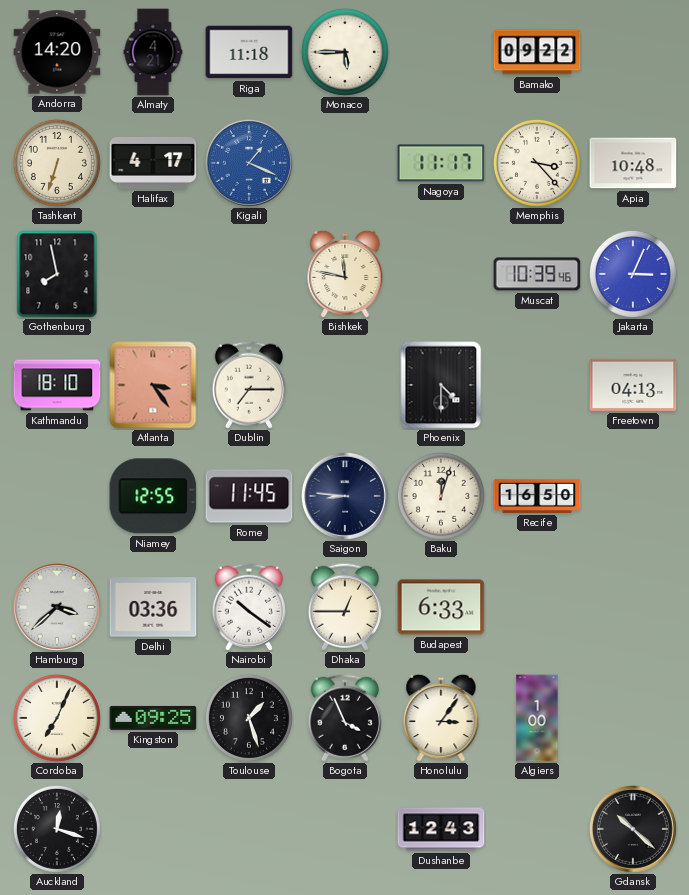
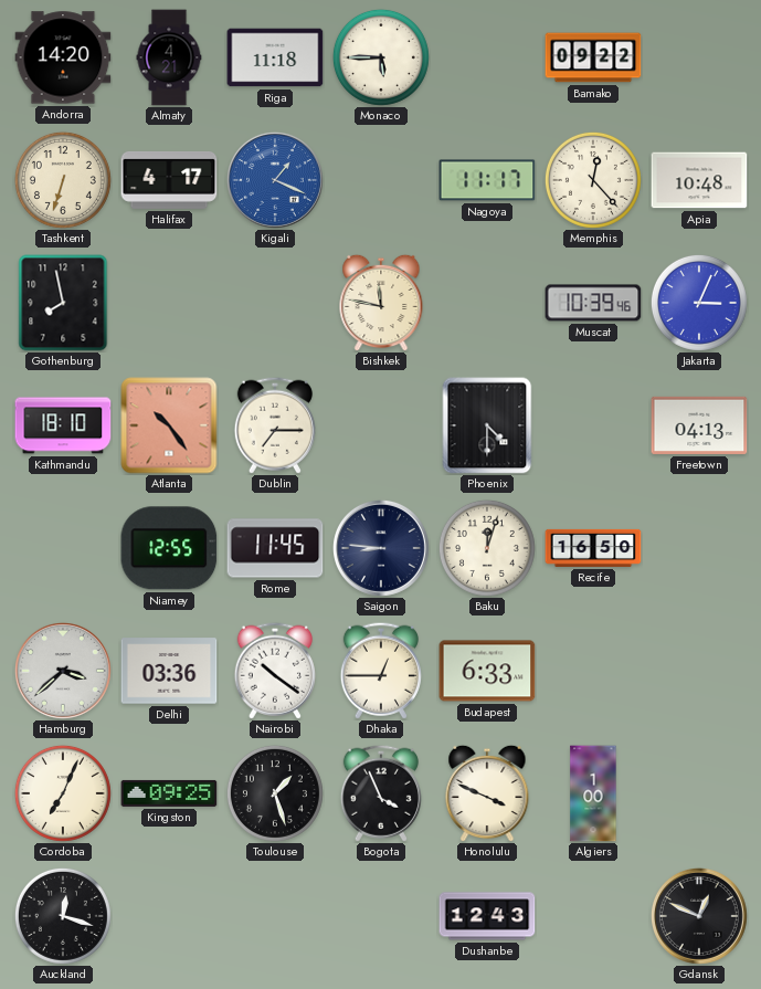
Memphis: 3:23 -> 12:23
Atlanta: 3:24 -> 10:24
Honolulu: 3:06 -> 3:49
Gdansk: 10:22 -> 12:49
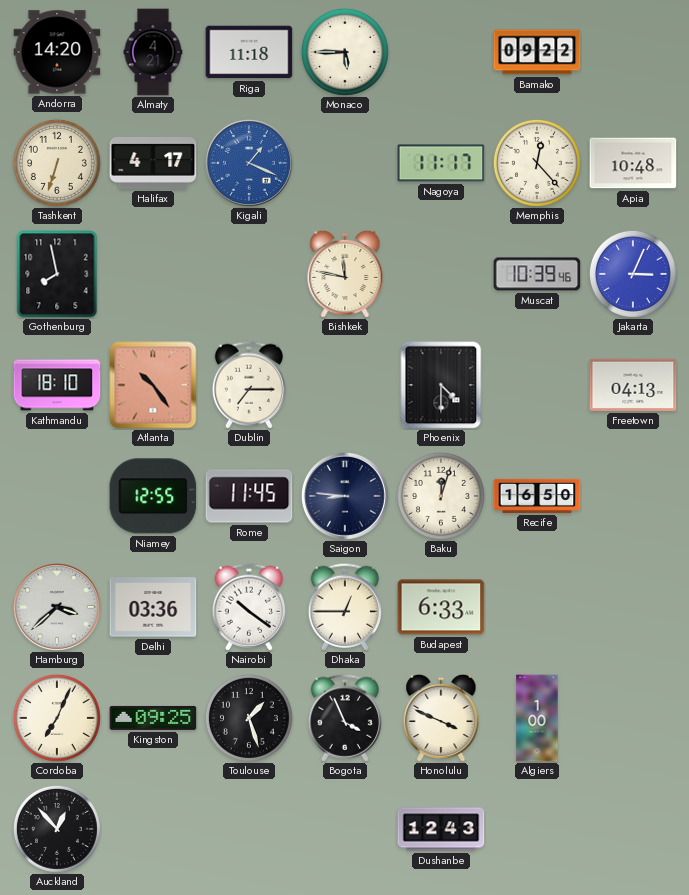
Auckland: 12:18 -> 12:53
Gdansk: 12:49 -> none
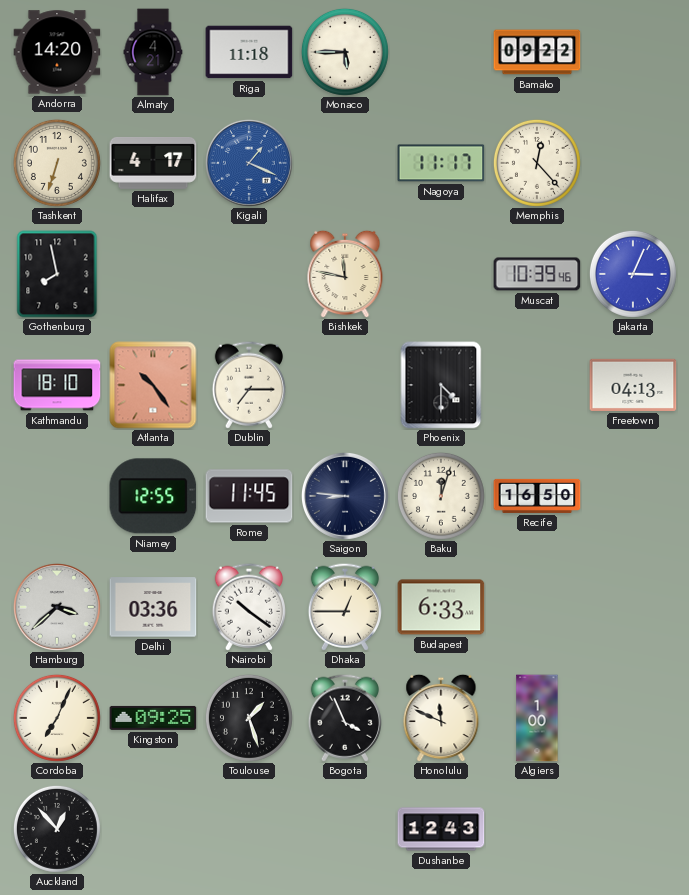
Apia: 10:48 -> none
Honolulu: 3:49 -> 11:49
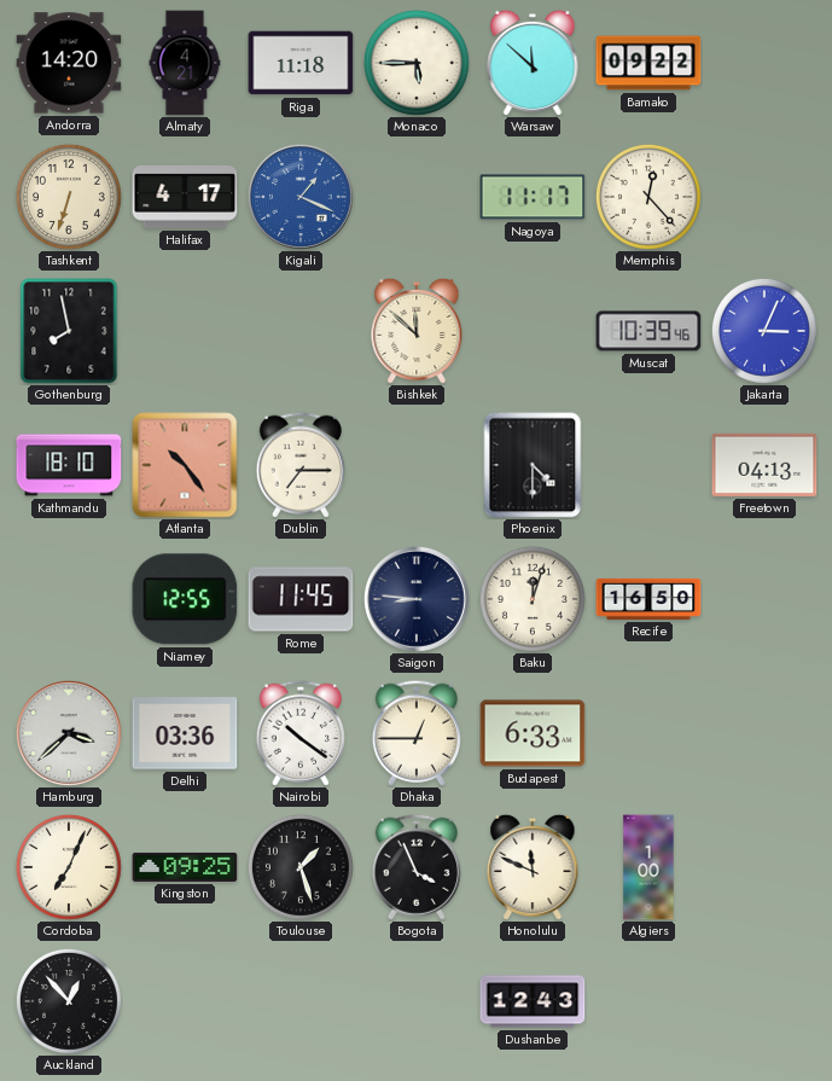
Warsaw: none -> 11:52
Bishkek: 11:47 -> 11:52
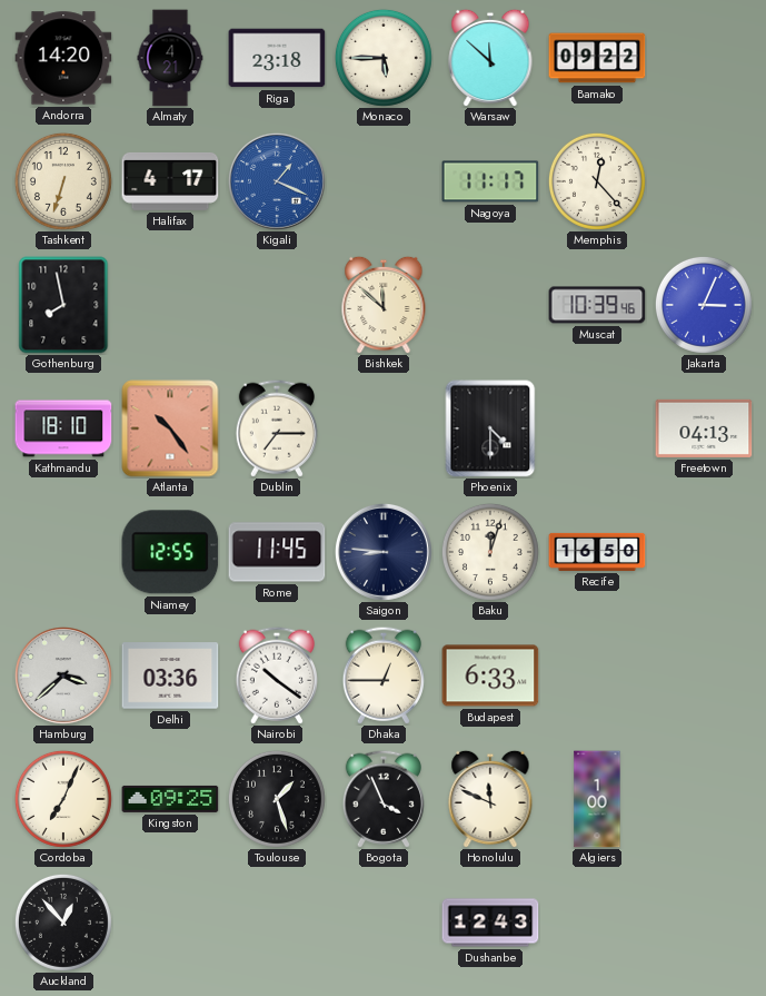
Riga: 11:18 -> 23:18
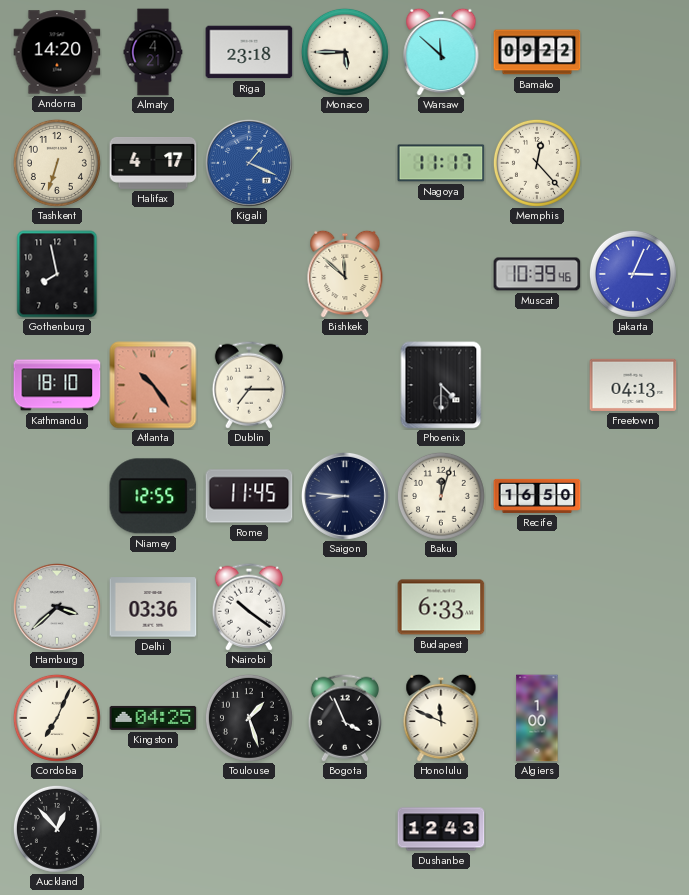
Dhaka: 12:45 -> none
Kingston: 09:25 -> 04:25
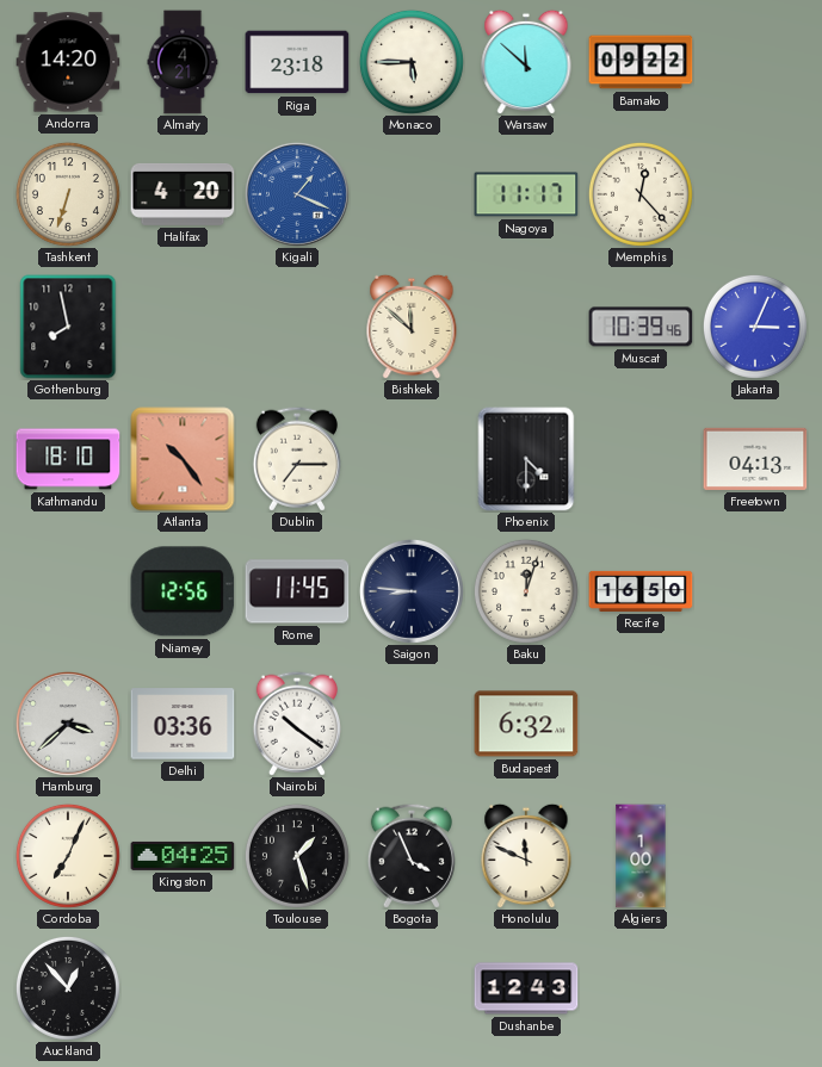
Halifax: 4:17 -> 4:20
Niamey: 12:55 -> 12:56
Budapest: 6:33 -> 6:32
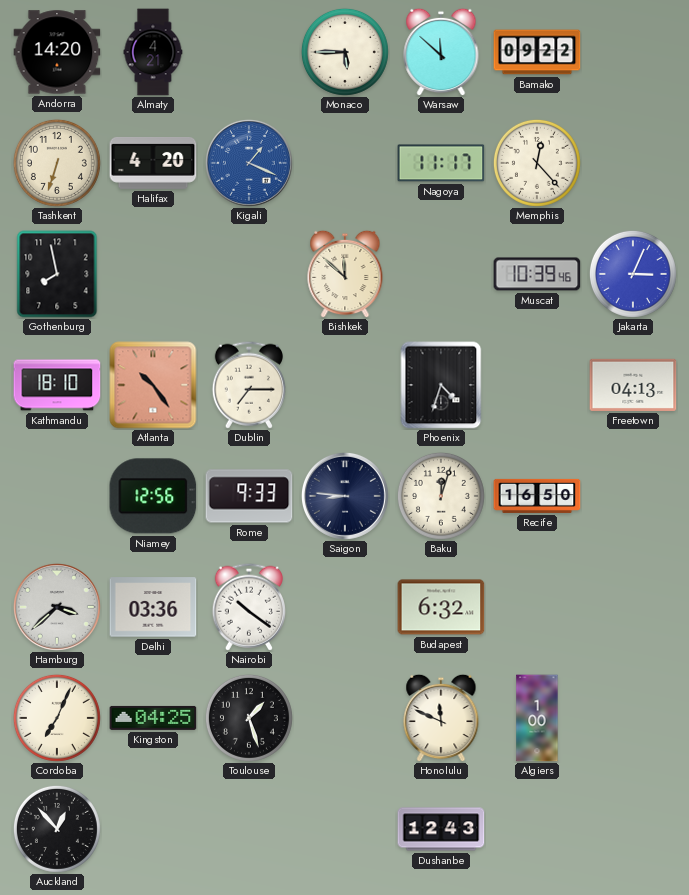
Riga: 23:18 -> none
Phoenix: 4:30 -> 4:33
Rome: 11:45 -> 9:33
Bogota: 3:56 -> none
